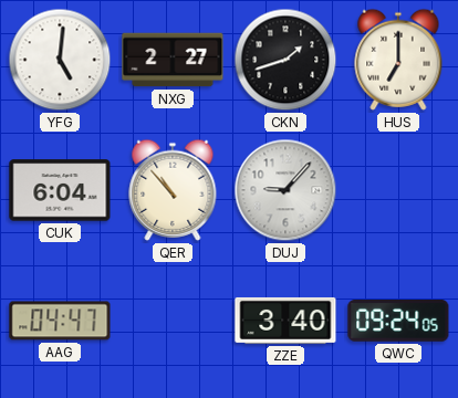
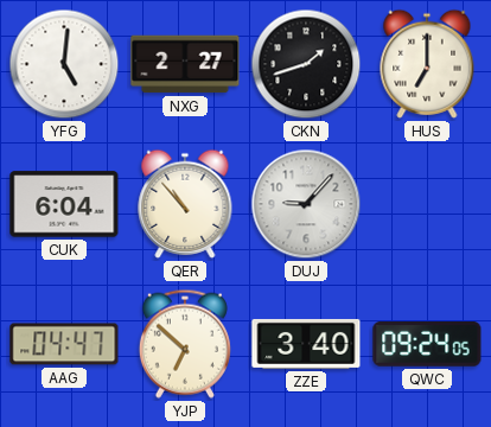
YJP: none -> 6:52
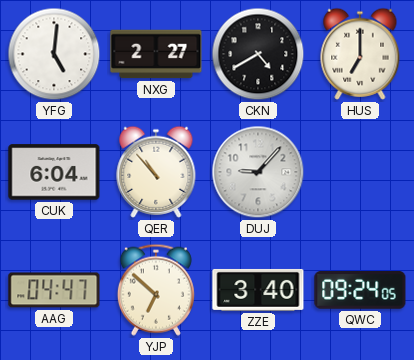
CKN: 1:42 -> 4:40
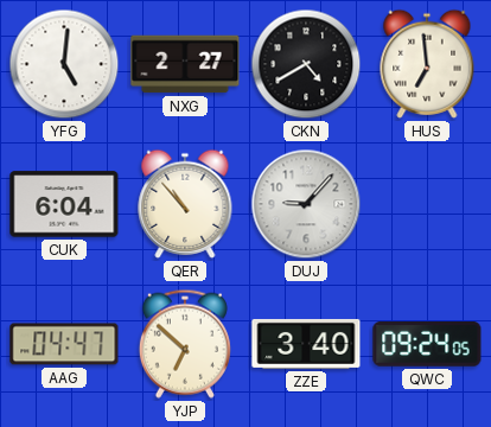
HUS: 7:00 -> 6:59
